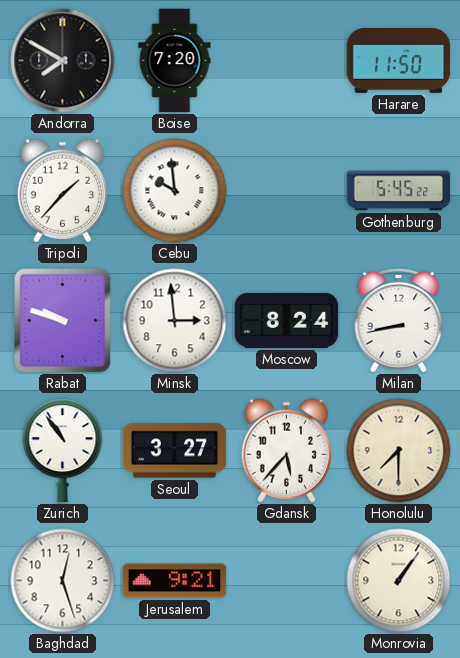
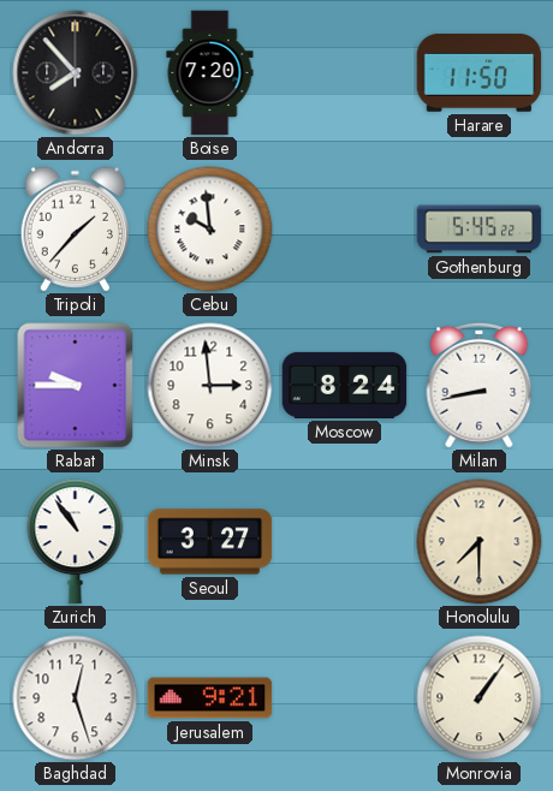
Andorra: 7:50 -> 7:53
Rabat: 9:48 -> 9:45
Gdansk: 5:37 -> none
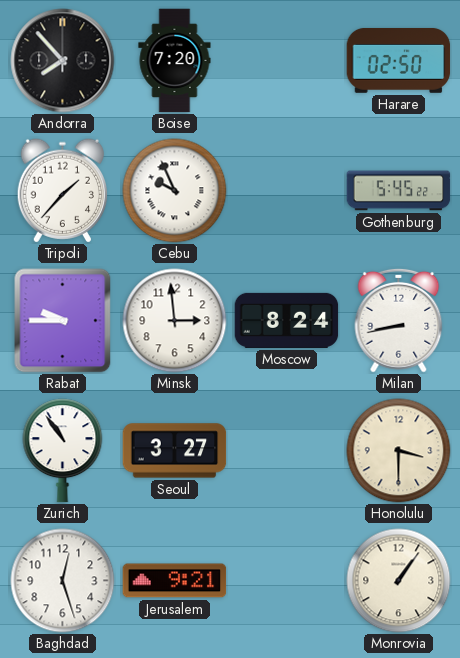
Harare: 11:50 -> 02:50
Cebu: 9:59 -> 9:56
Honolulu: 7:30 -> 3:30
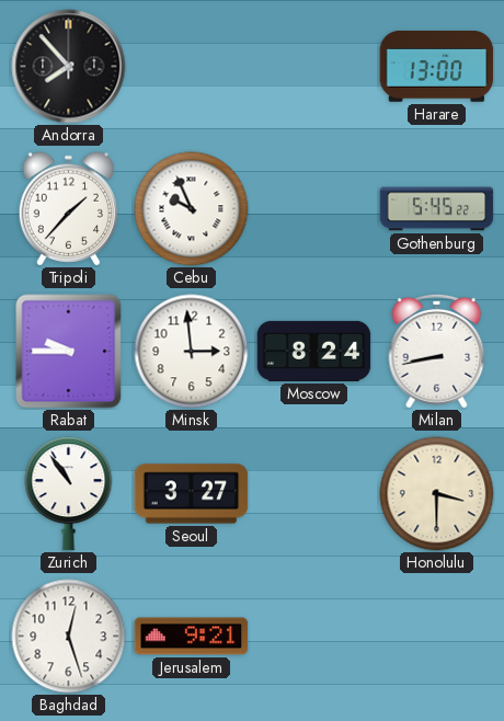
Boise: 7:20 -> none
Harare: 02:50 -> 13:00
Monrovia: 1:06 -> none
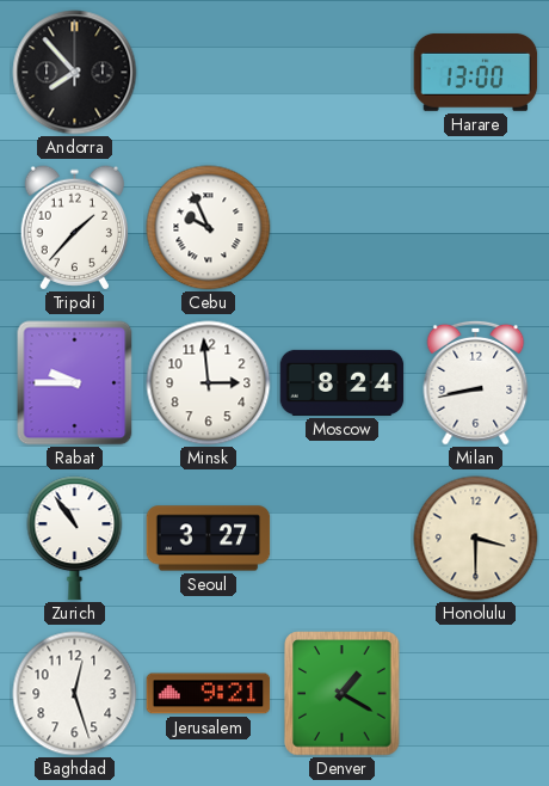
Gothenburg: 5:45 -> none
Denver: none -> 1:20
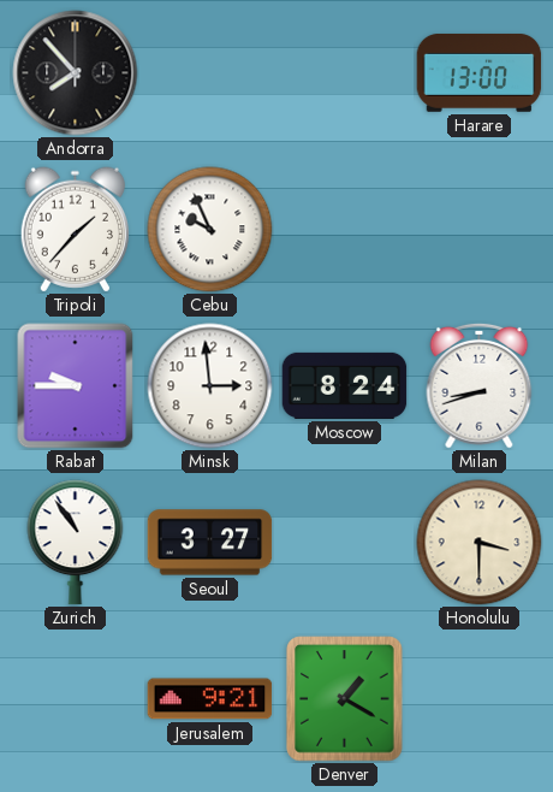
Milan: 8:43 -> 8:42
Baghdad: 12:27 -> none
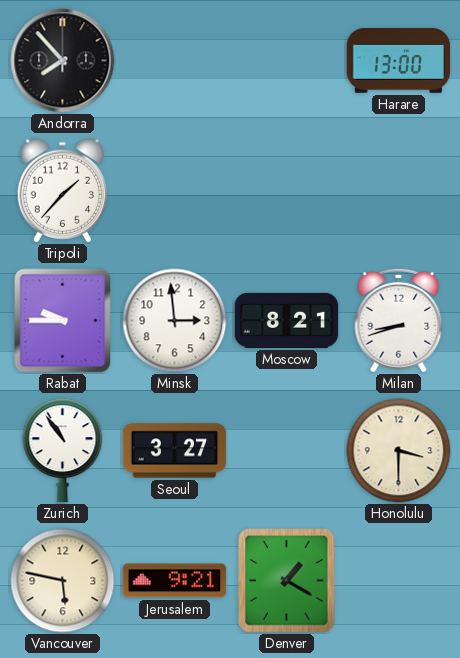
Cebu: 9:56 -> none
Moscow: 8:24 -> 8:21
Vancouver: none -> 5:47
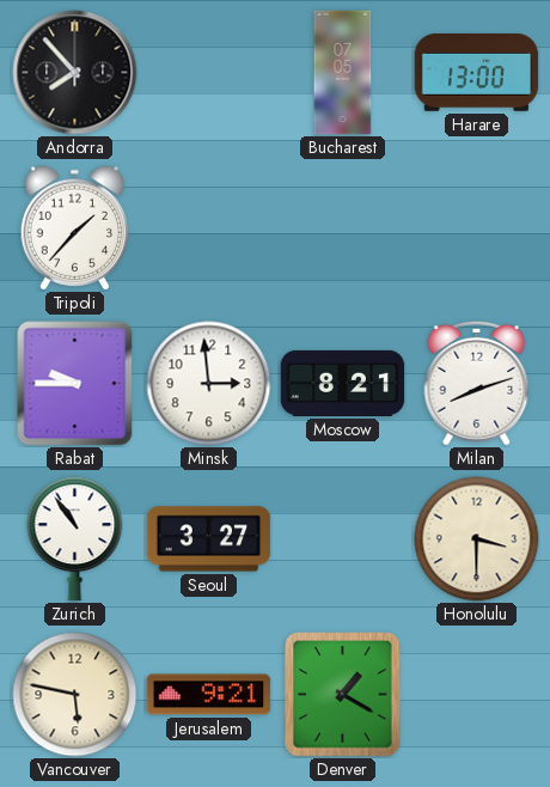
Bucharest: none -> 07:05
Milan: 8:42 -> 8:12
